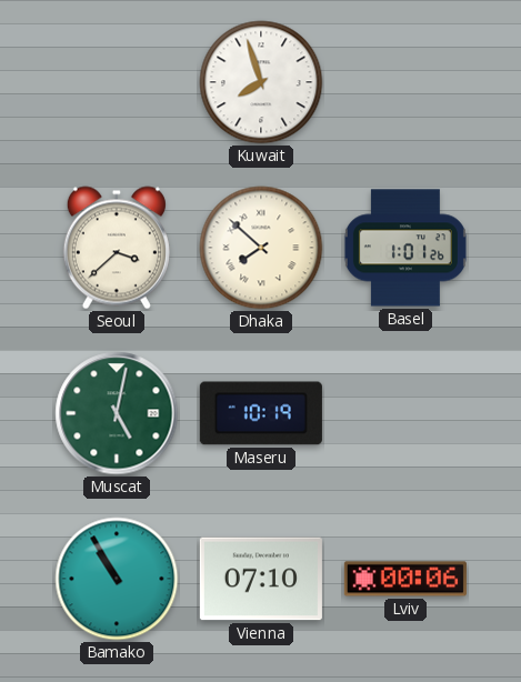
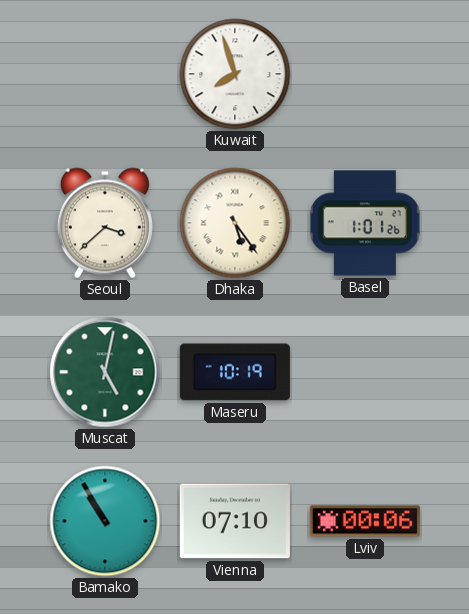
Dhaka: 7:52 -> 5:24
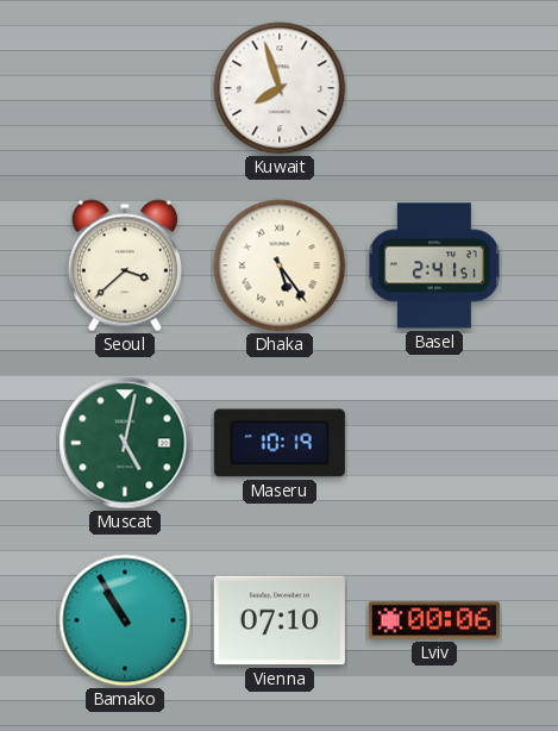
Basel: 1:01 -> 2:41
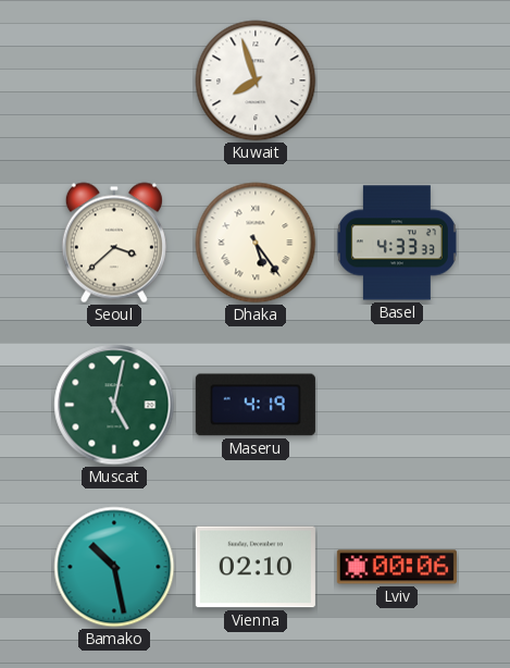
Basel: 2:41 -> 4:33
Maseru: 10:19 -> 4:19
Bamako: 10:55 -> 10:28
Vienna: 07:10 -> 02:10
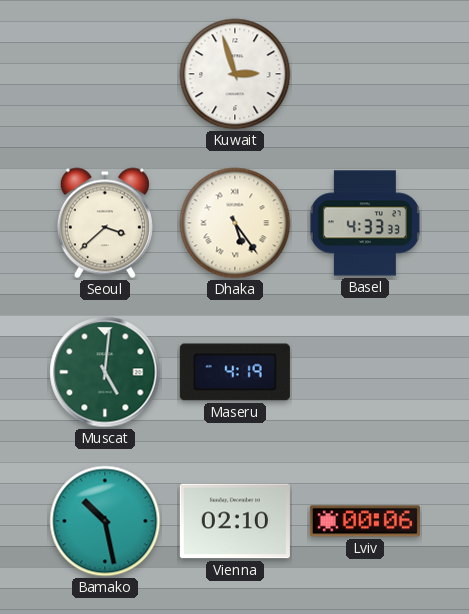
Kuwait: 7:57 -> 2:57
Muscat: 5:02 -> 5:01
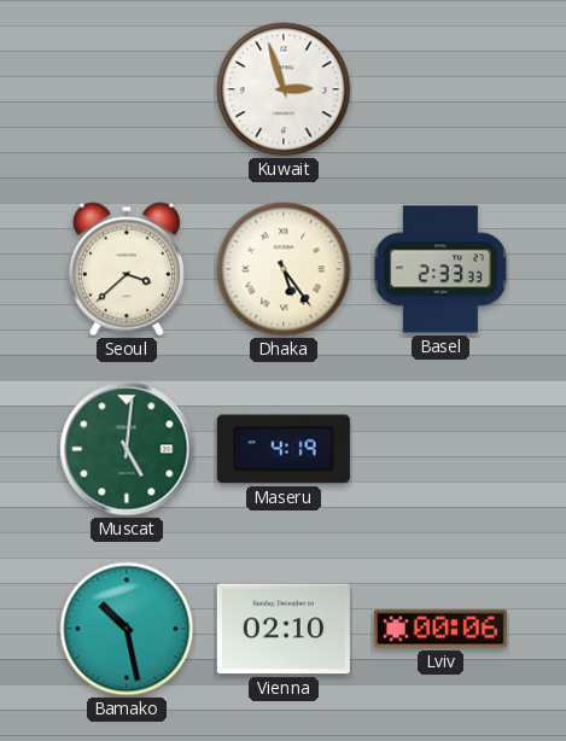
Basel: 4:33 -> 2:33
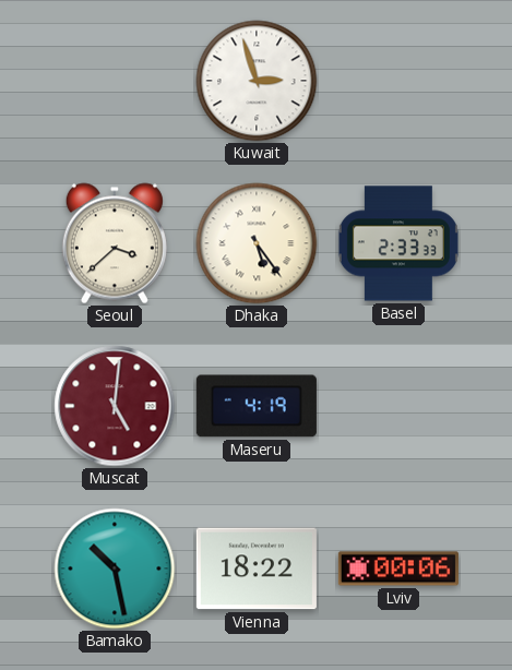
Muscat dial: green -> burgundy
Vienna: 02:10 -> 18:22
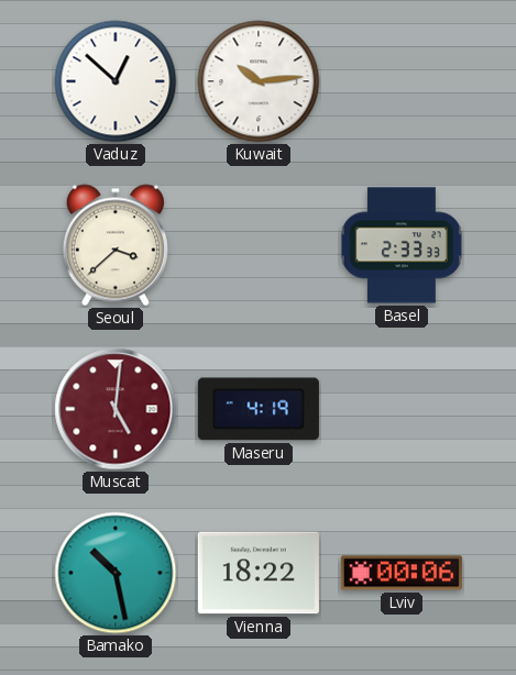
Vaduz: none -> 12:52
Kuwait: 2:57 -> 10:14
Dhaka: 5:24 -> none
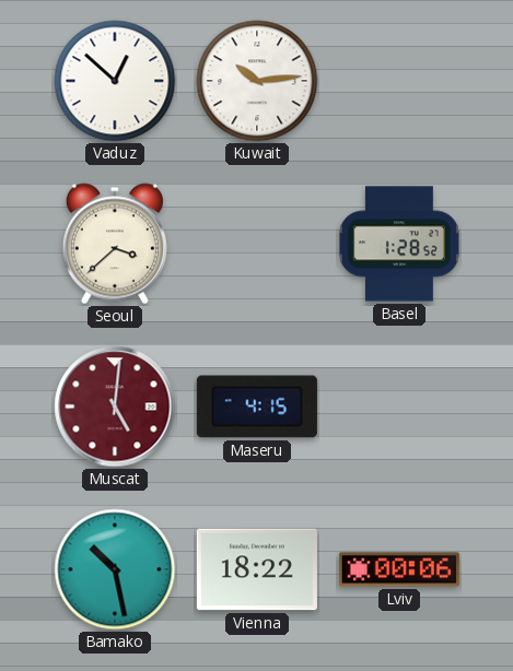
Basel: 2:33 -> 1:28
Maseru: 4:19 -> 4:15
